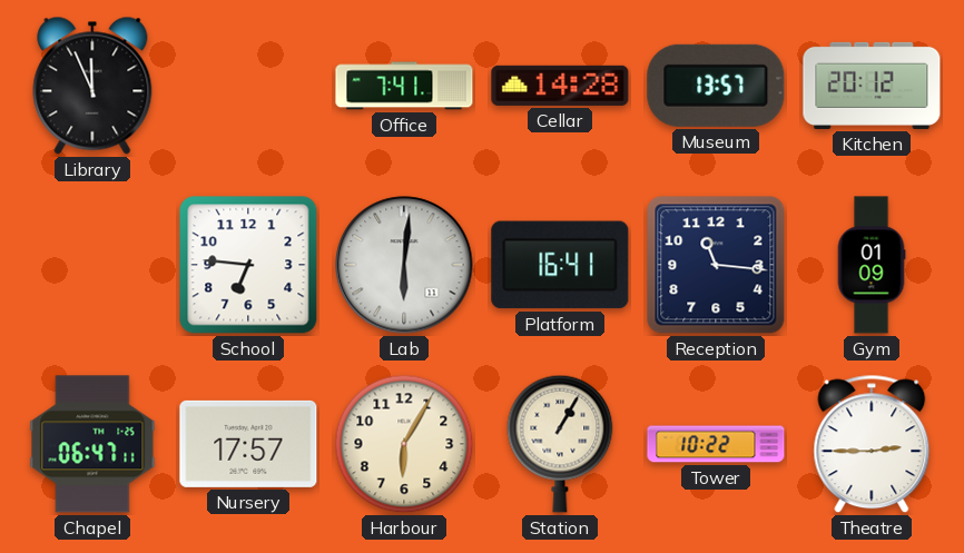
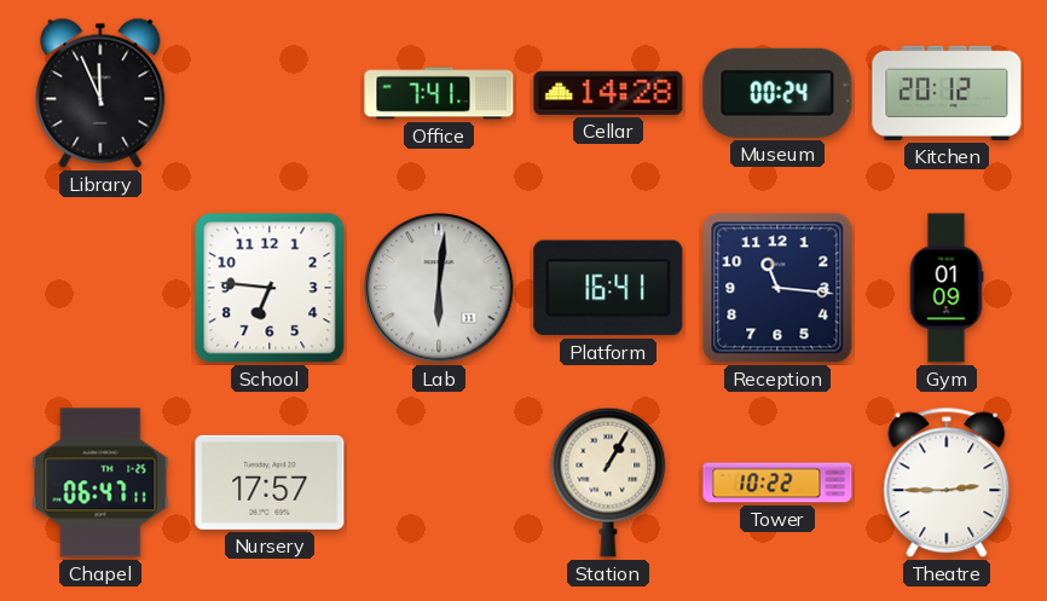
Museum: 13:57 -> 00:24
Harbour: 6:05 -> none
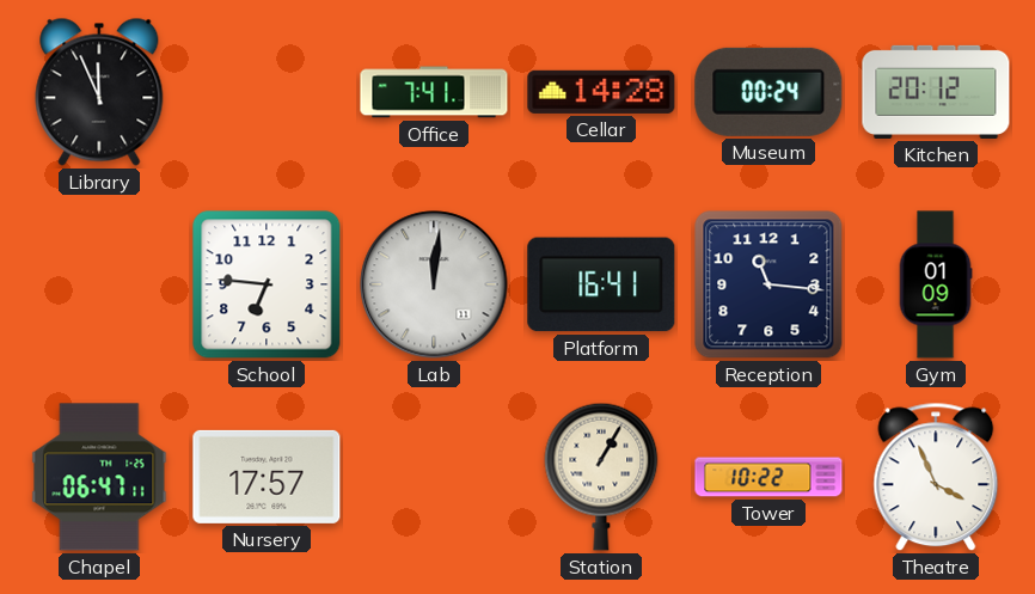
Lab: 6:01 -> 12:01
Theatre: 2:45 -> 3:56
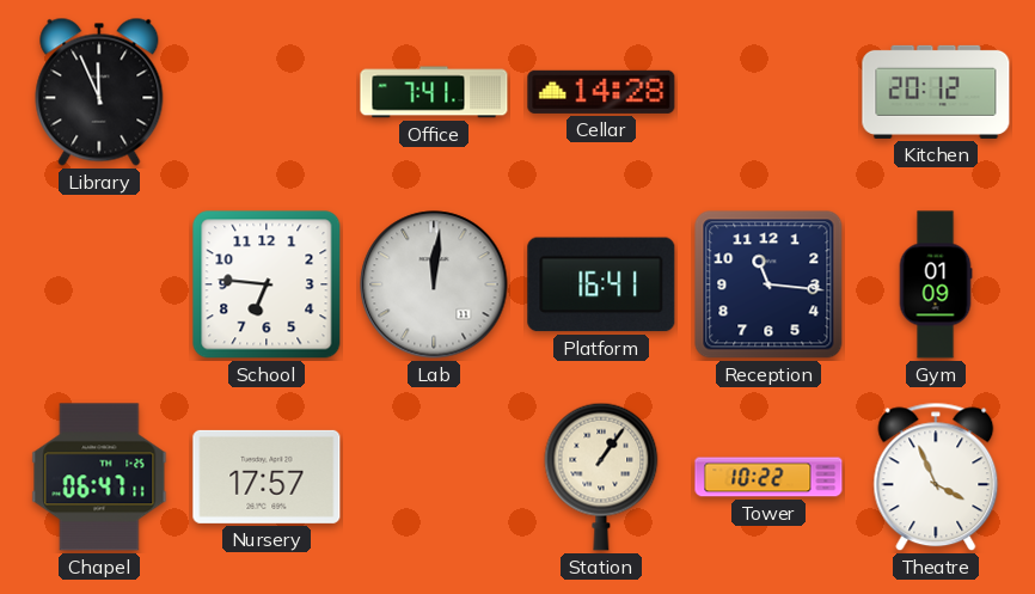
Museum: 00:24 -> none
Station: 1:05 -> 1:06
